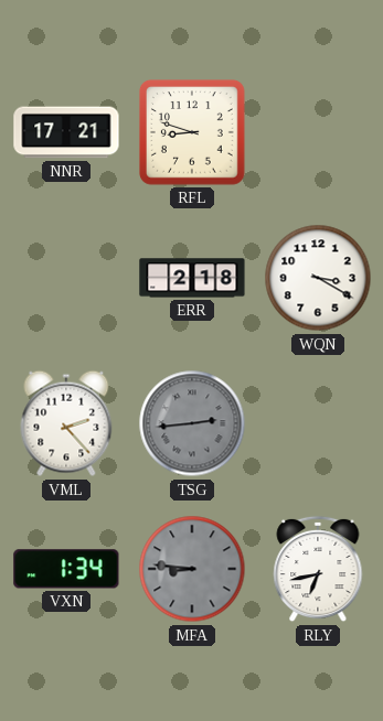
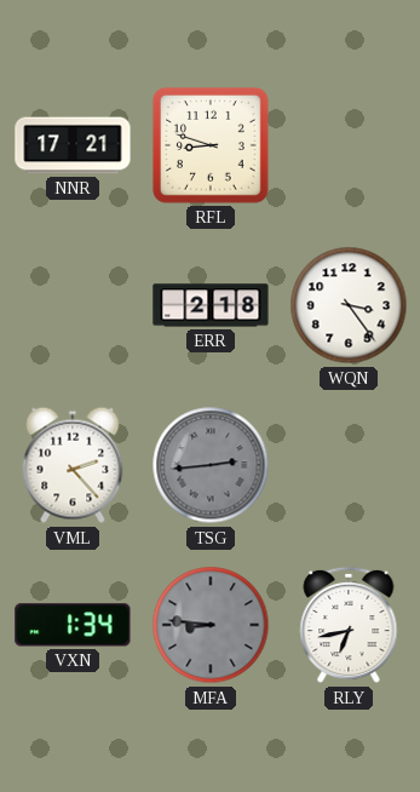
WQN: 3:20 -> 3:24
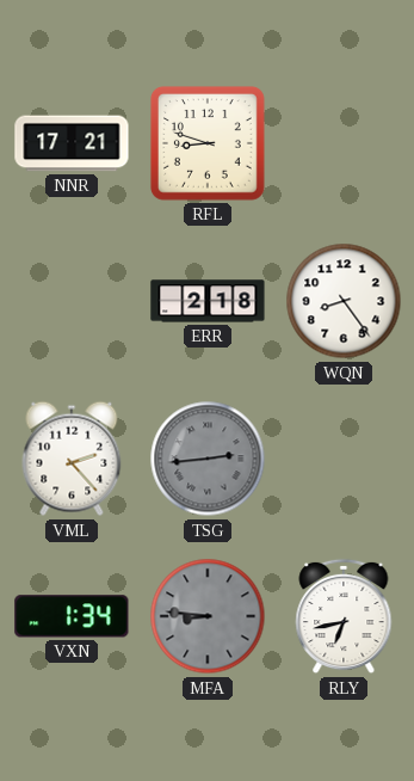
WQN: 3:24 -> 8:24
